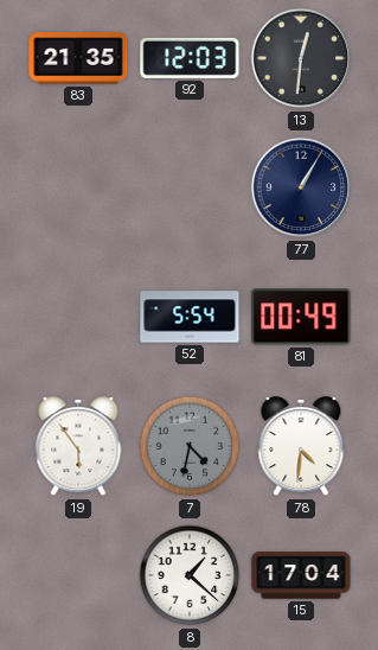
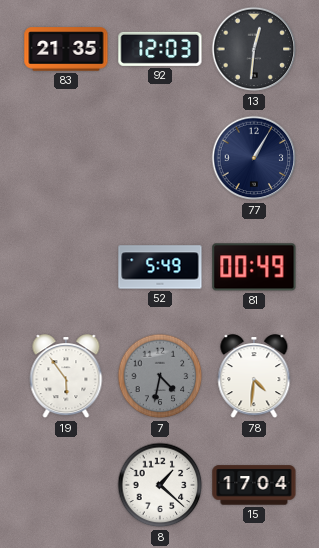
52: 5:54 -> 5:49
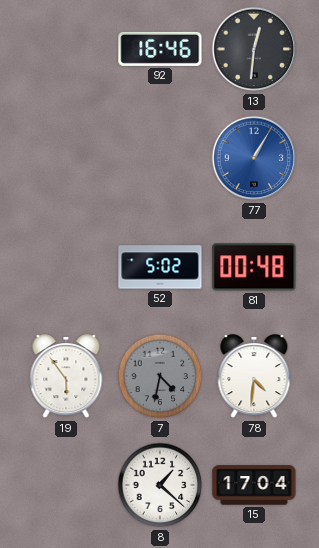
83: 21:35 -> none
92: 12:03 -> 16:46
77 dial: navy -> blue
52: 5:49 -> 5:02
81: 00:49 -> 00:48
